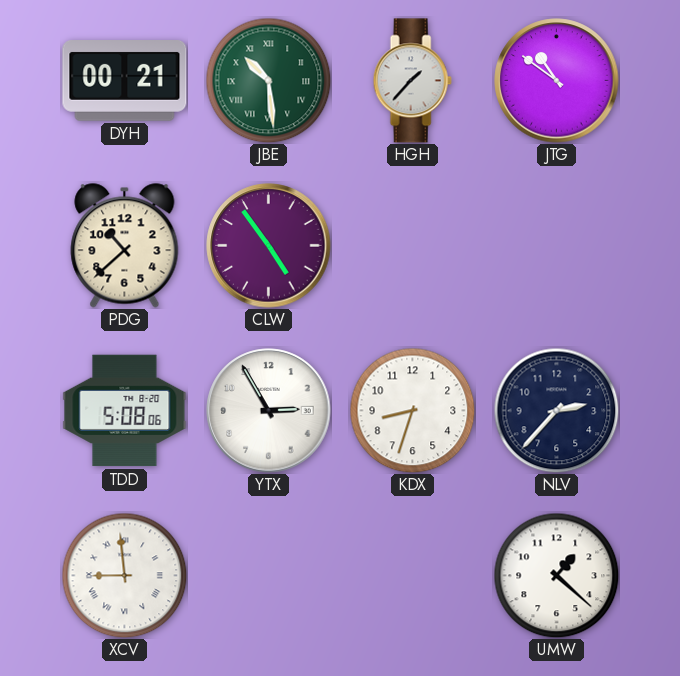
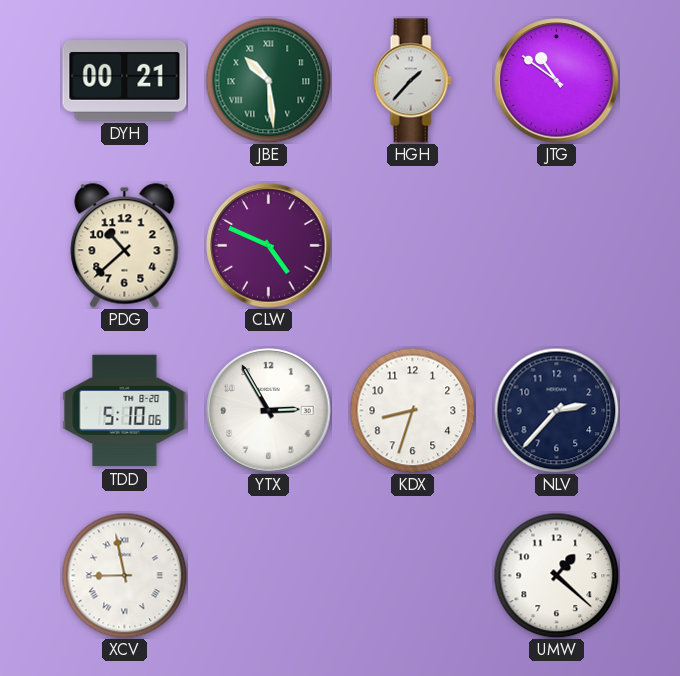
CLW: 4:54 -> 4:49
TDD: 5:08 -> 5:10
XCV: 8:59 -> 8:58
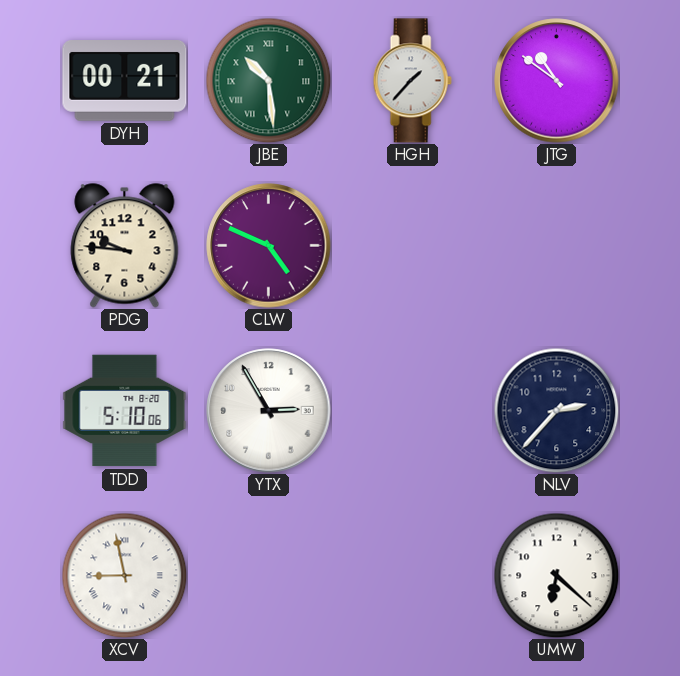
PDG: 10:38 -> 9:46
KDX: 8:33 -> none
UMW: 1:22 -> 6:22
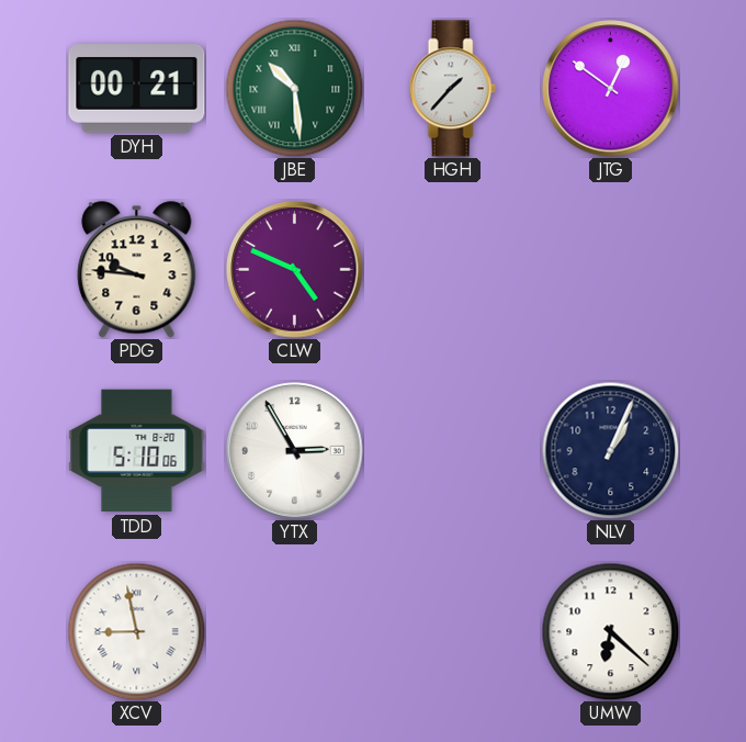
JTG: 10:51 -> 12:51
NLV: 2:37 -> 1:04
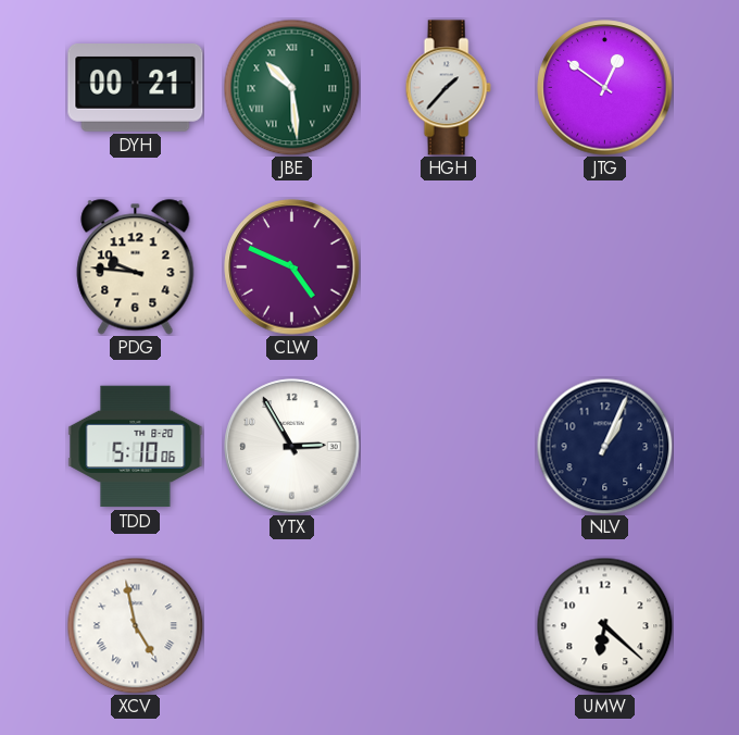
XCV: 8:58 -> 4:58
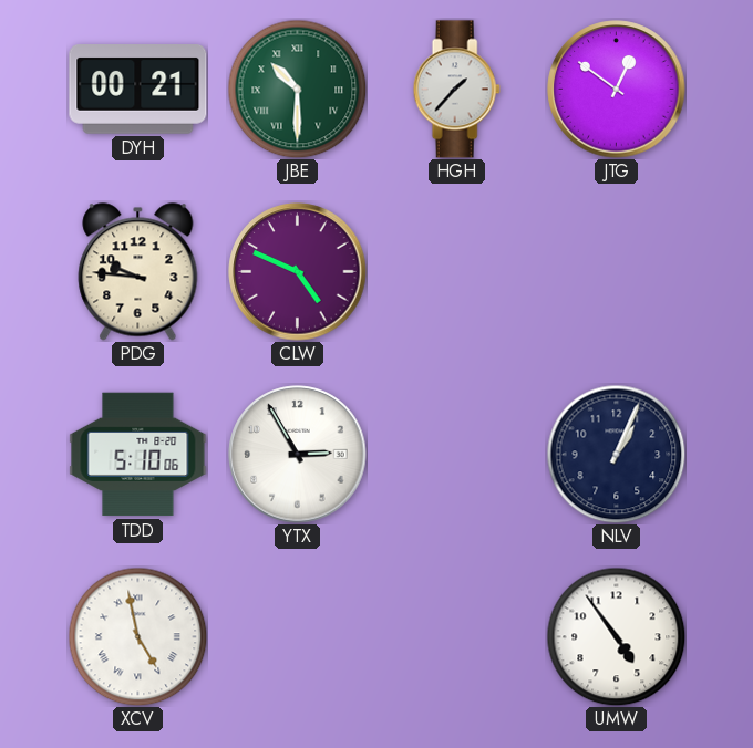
JBE: 10:29 -> 10:30
UMW: 6:22 -> 4:54
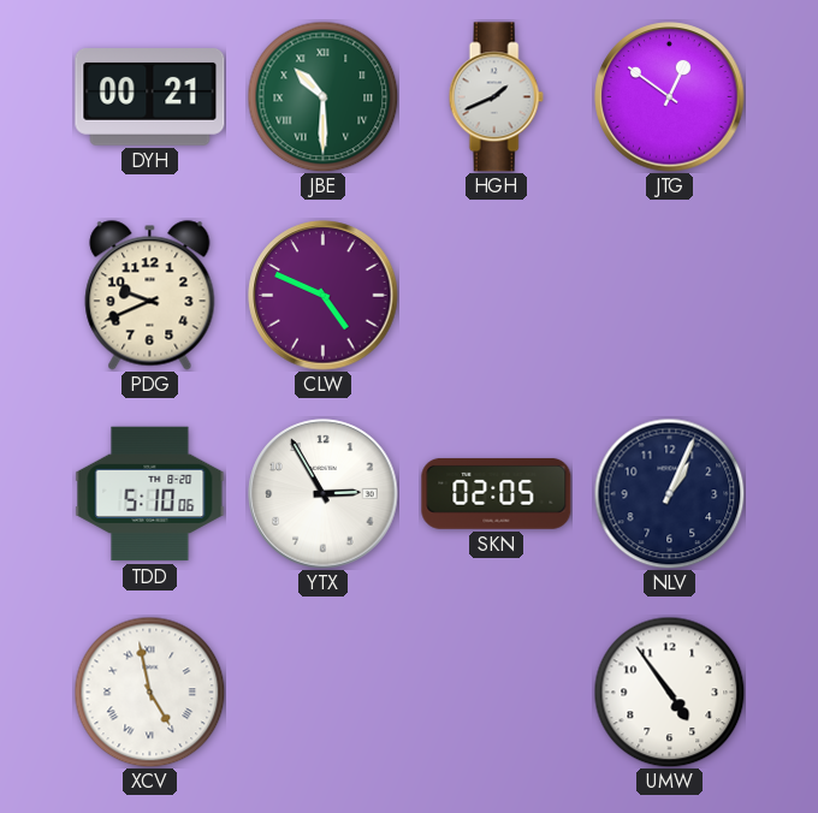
HGH: 1:37 -> 1:41
PDG: 9:46 -> 9:41
SKN: none -> 02:05
